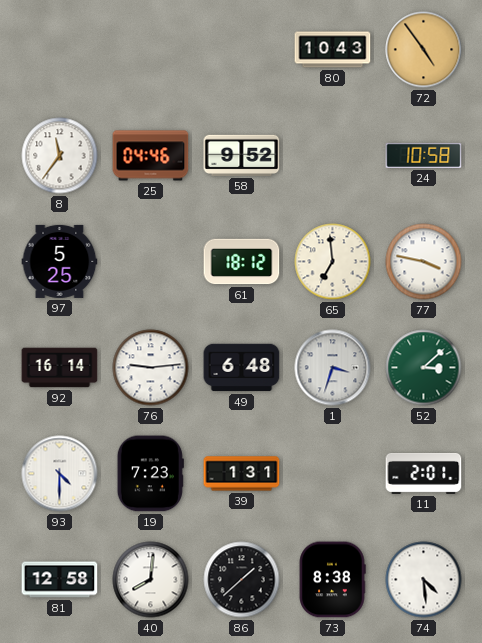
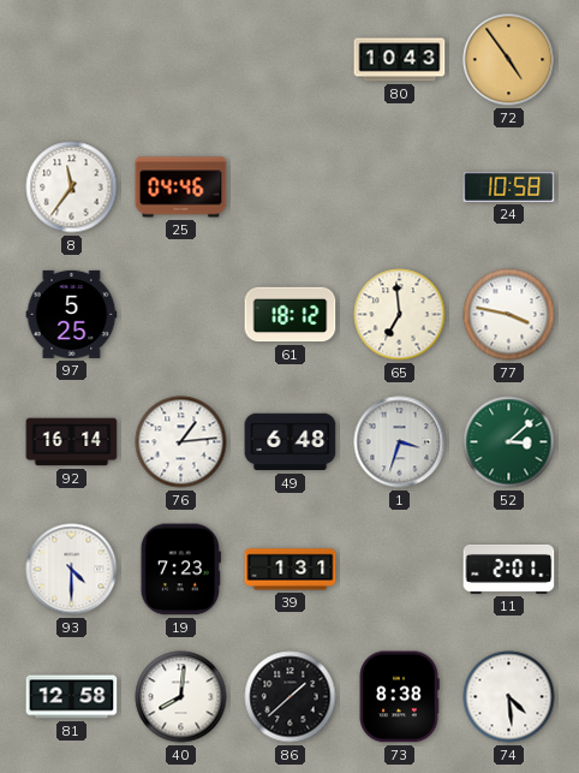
58: 9:52 -> none
76: 9:14 -> 1:14
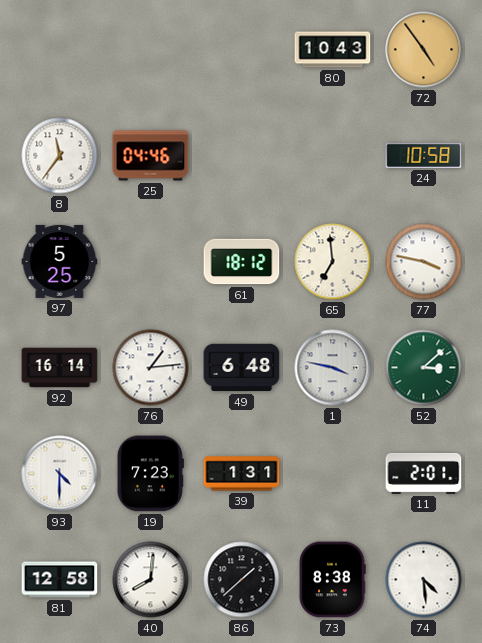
1: 3:33 -> 3:47
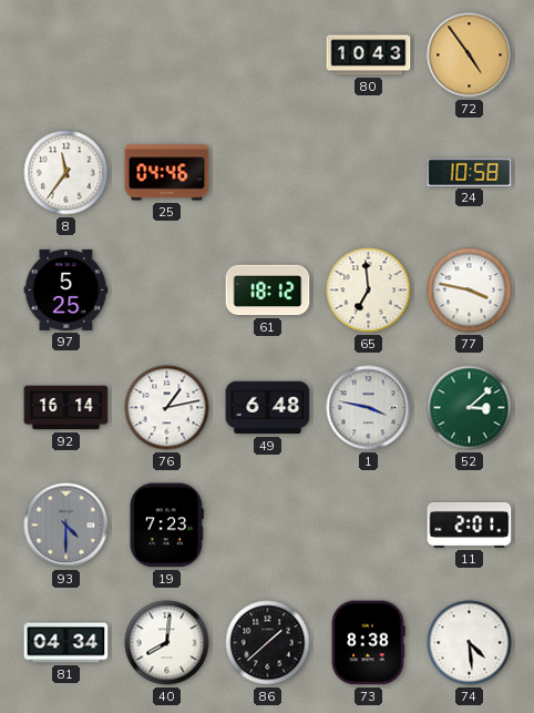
76: 1:14 -> 1:13
93 dial: white -> grey
39: 1:31 -> none
81: 12:58 -> 04:34
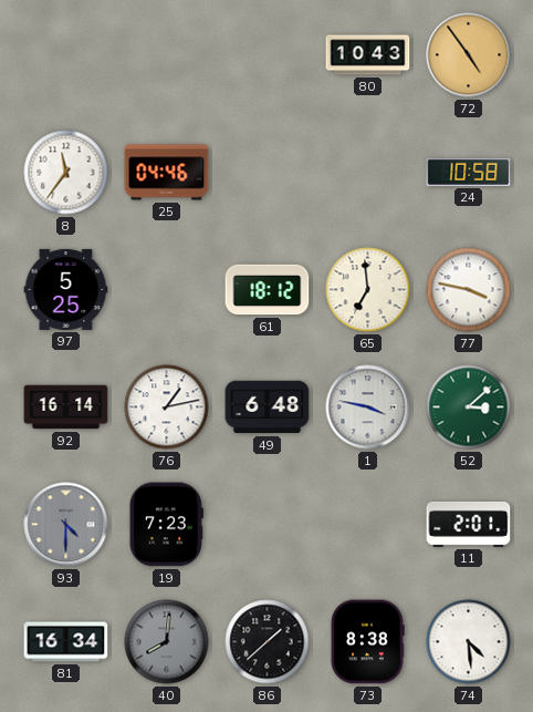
81: 04:34 -> 16:34
40 dial: white -> grey
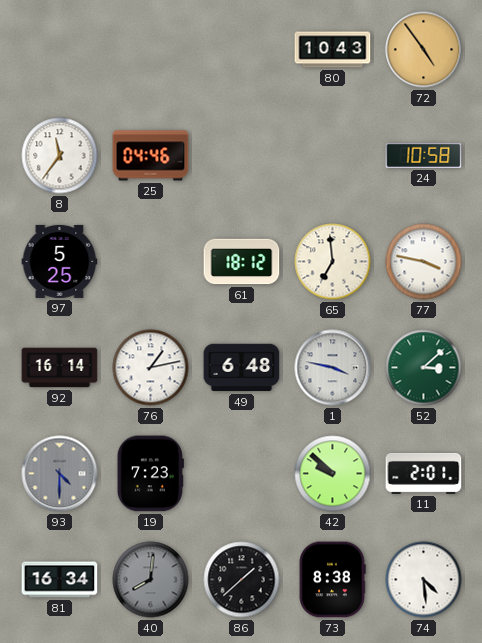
42: none -> 9:52
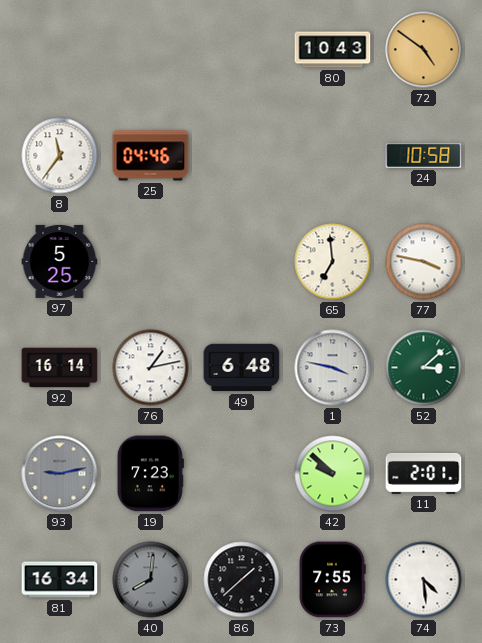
72: 4:54 -> 4:51
61: 18:12 -> none
93: 4:30 -> 9:13
73: 8:38 -> 7:55
